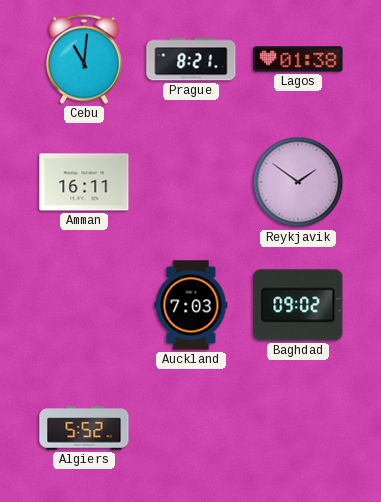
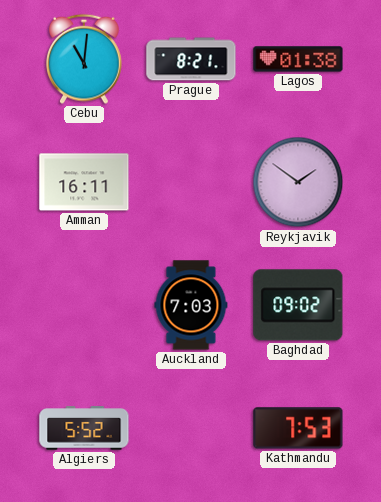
Kathmandu: none -> 7:53
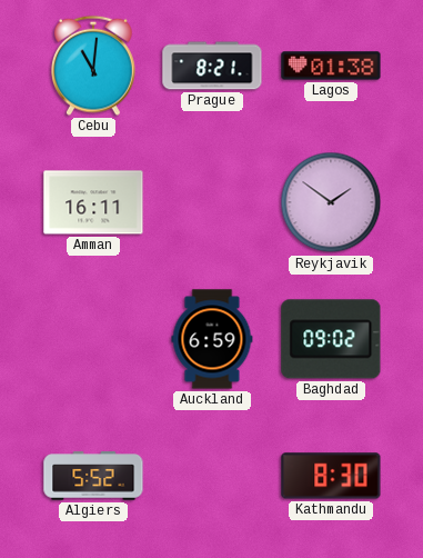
Auckland: 7:03 -> 6:59
Kathmandu: 7:53 -> 8:30
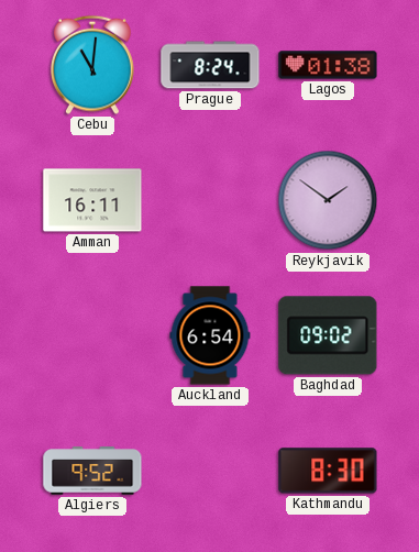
Prague: 8:21 -> 8:24
Auckland: 6:59 -> 6:54
Algiers: 5:52 -> 9:52
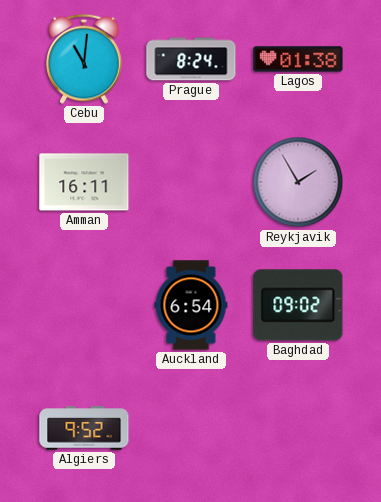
Reykjavik: 1:51 -> 1:55
Kathmandu: 8:30 -> none
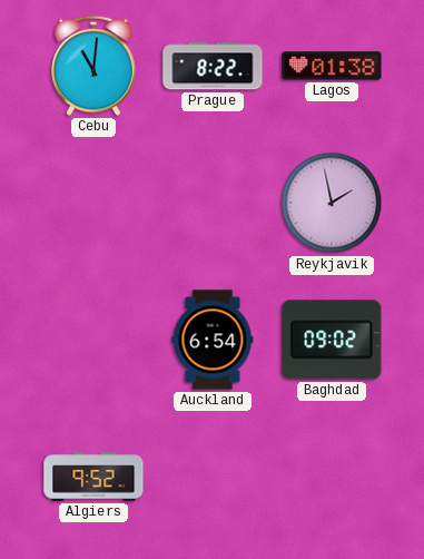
Prague: 8:24 -> 8:22
Amman: 16:11 -> none
Reykjavik: 1:55 -> 1:58
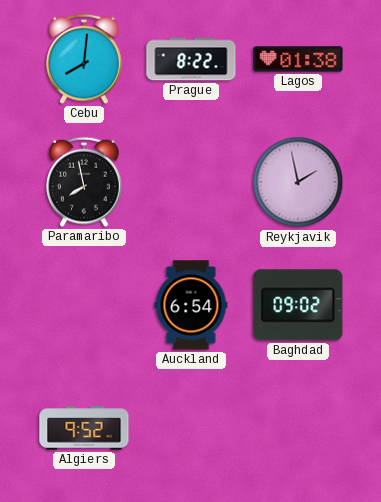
Cebu: 11:01 -> 8:01
Paramaribo: none -> 7:58
